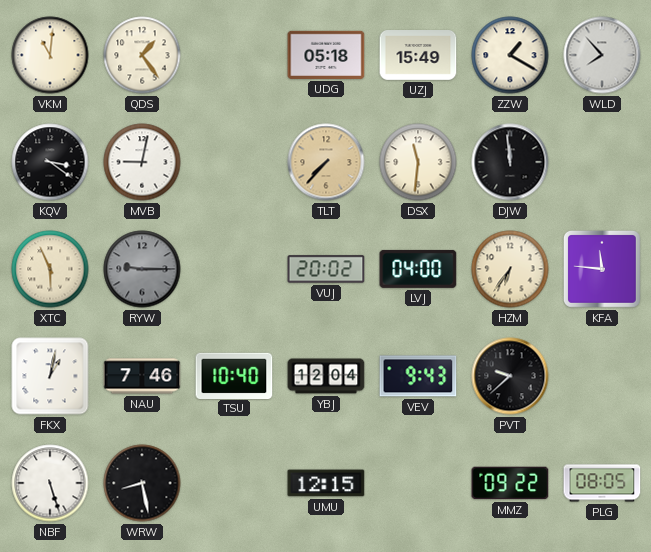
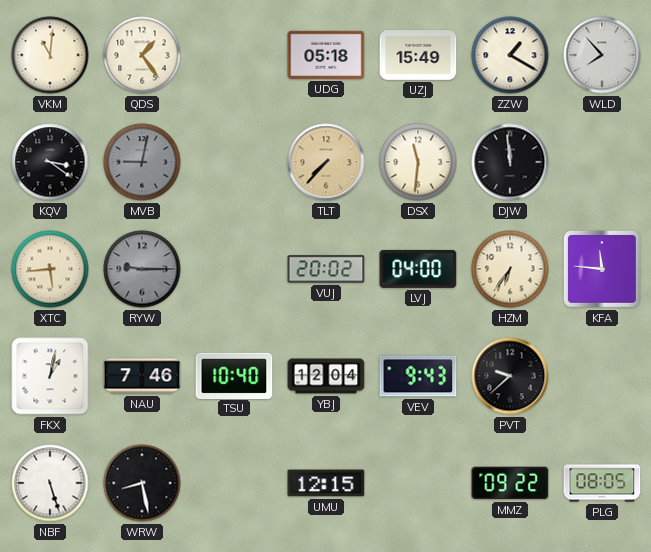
MVB dial: white -> grey
XTC: 5:56 -> 5:44
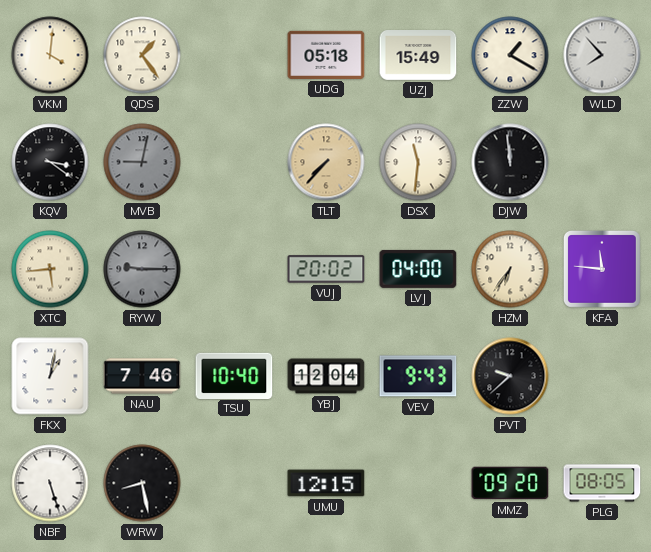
VKM: 11:01 -> 4:01
MMZ: 09:22 -> 09:20
